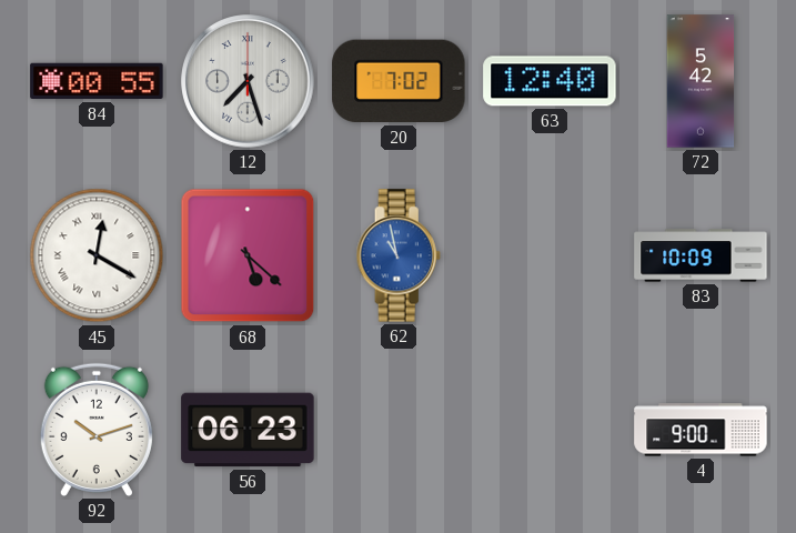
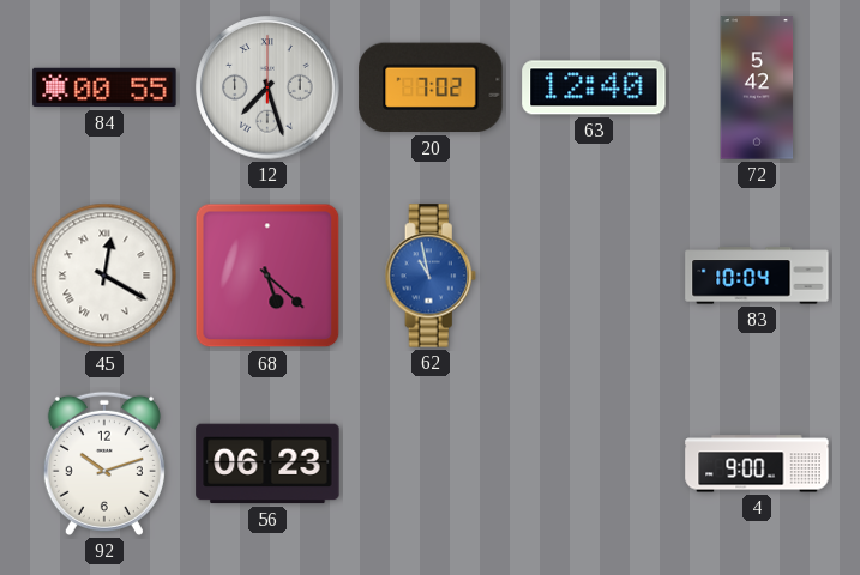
83: 10:09 -> 10:04
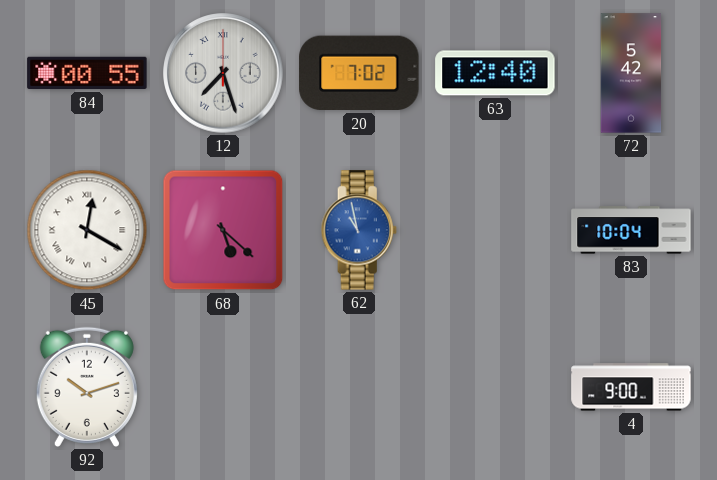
56: 06:23 -> none
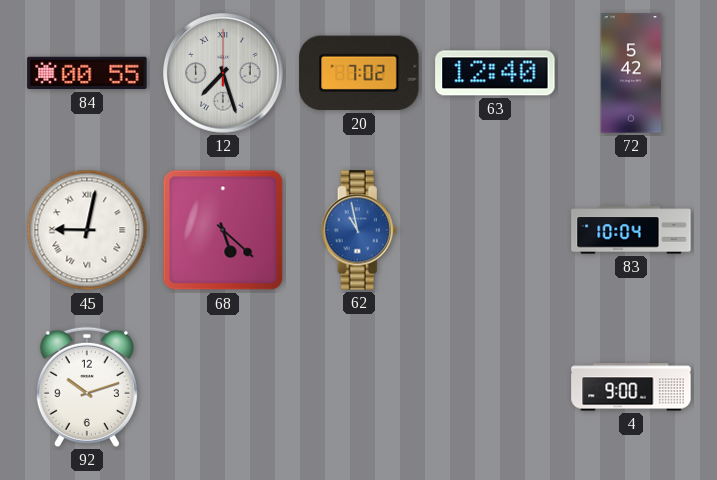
45: 12:20 -> 9:02
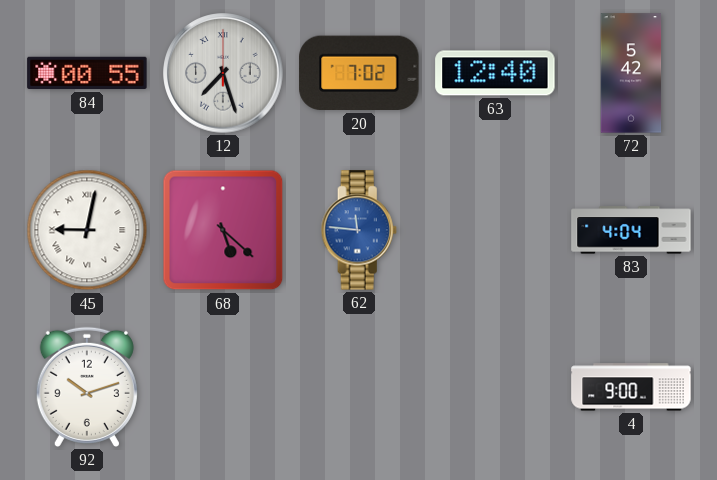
62: 10:58 -> 11:46
83: 10:04 -> 4:04
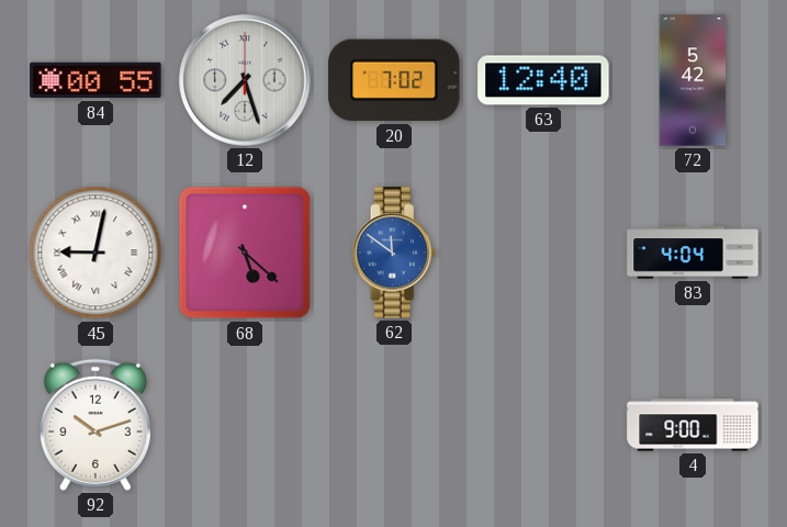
62: 11:46 -> 11:51
